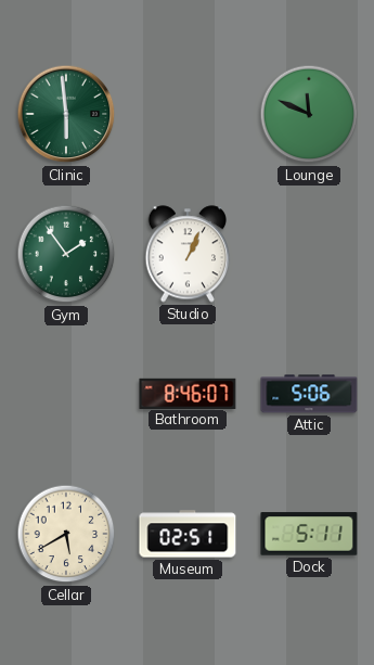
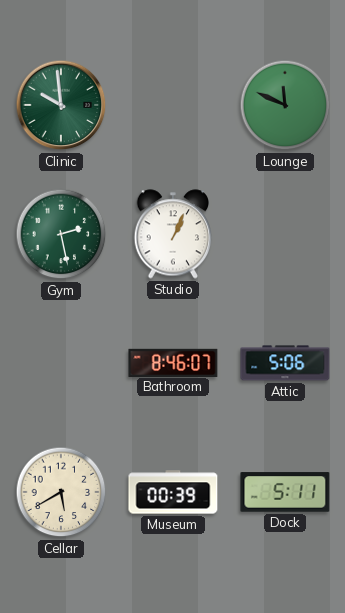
Clinic: 5:59 -> 9:59
Gym: 1:54 -> 2:28
Museum: 02:51 -> 00:39
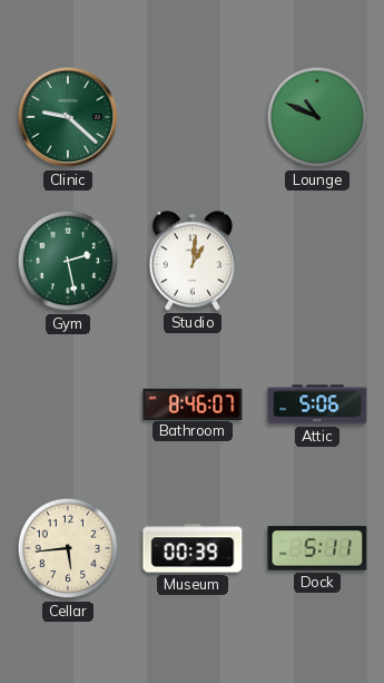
Clinic: 9:59 -> 9:22
Lounge: 11:49 -> 10:49
Studio: 1:04 -> 1:01
Cellar: 5:40 -> 5:44
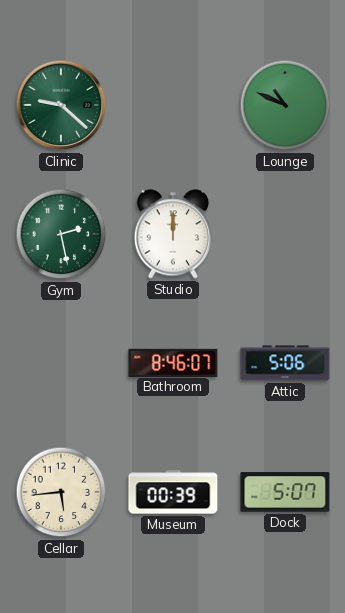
Studio: 1:01 -> 12:00
Dock: 5:11 -> 5:07
